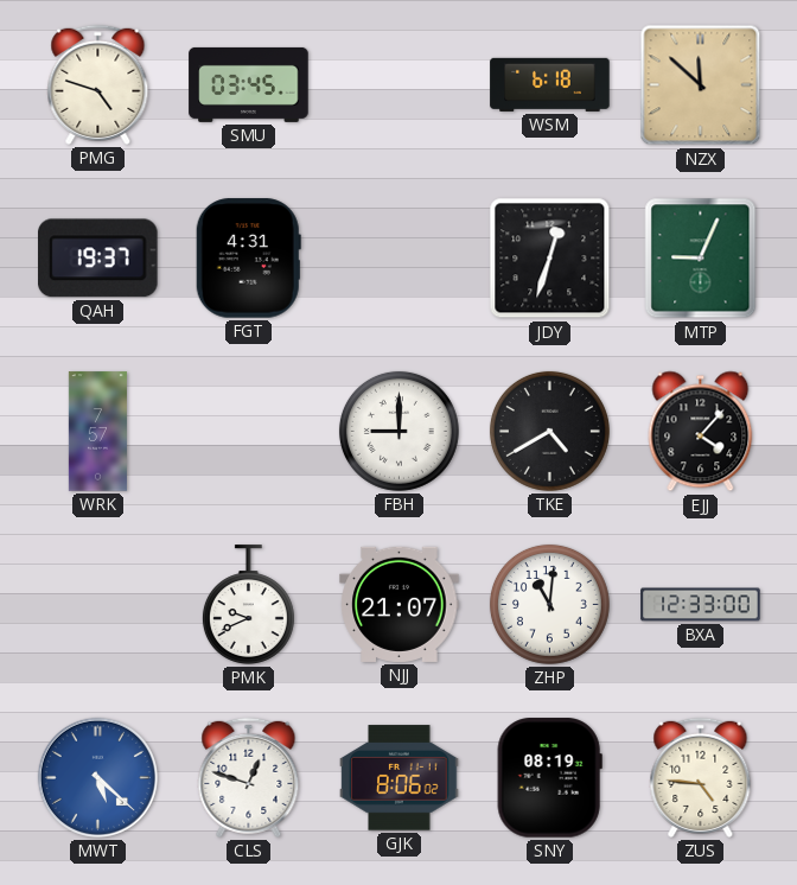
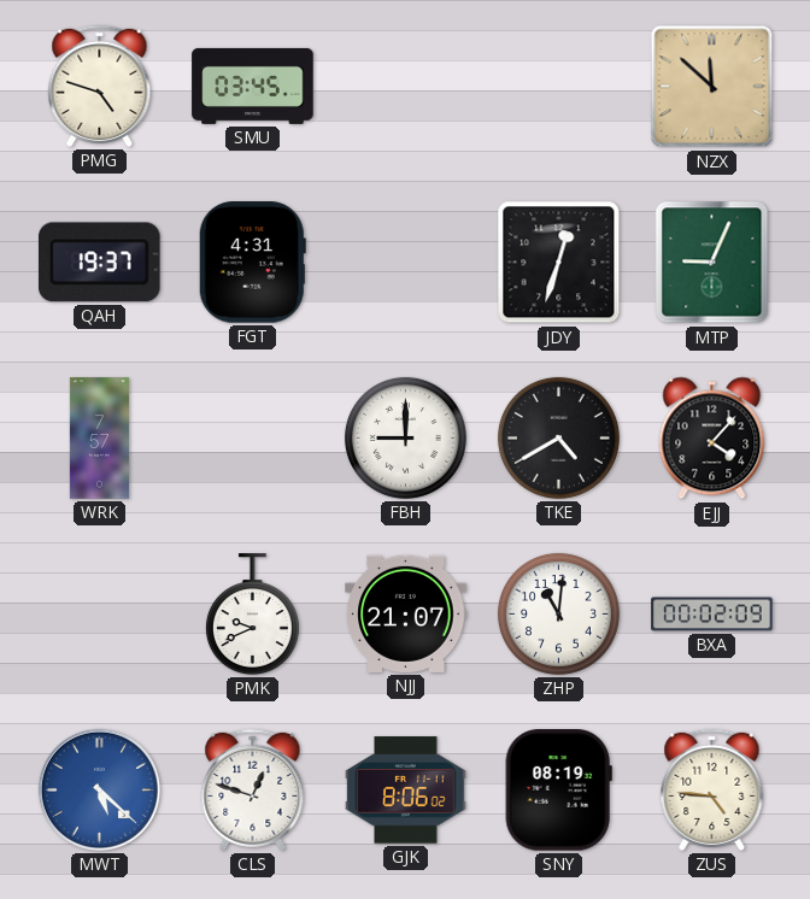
WSM: 6:18 -> none
BXA: 12:33 -> 00:02
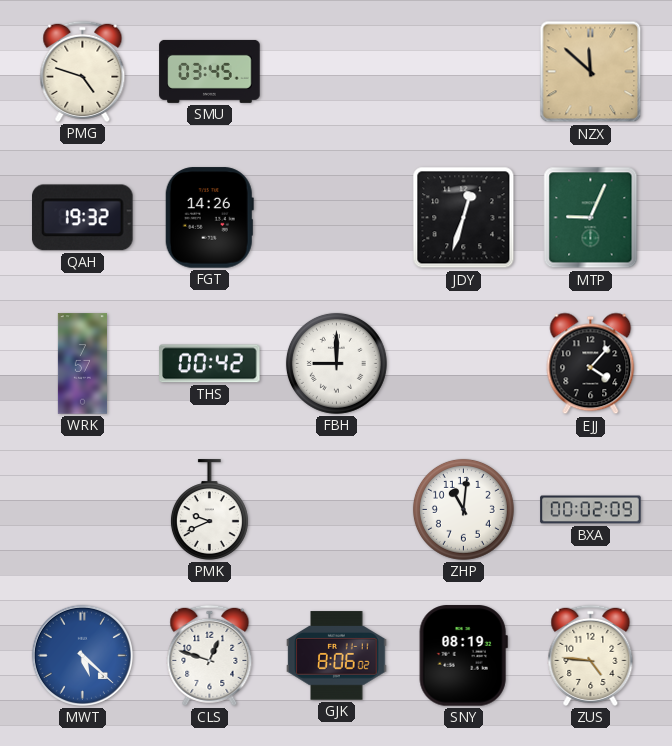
QAH: 19:37 -> 19:32
FGT: 4:31 -> 14:26
THS: none -> 00:42
TKE: 4:40 -> none
NJJ: 21:07 -> none
